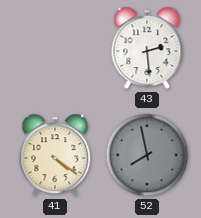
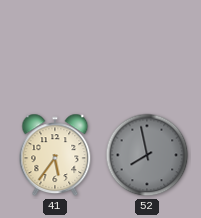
43: 2:29 -> none
41: 4:21 -> 5:36
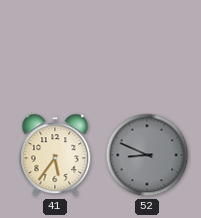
52: 7:58 -> 8:49
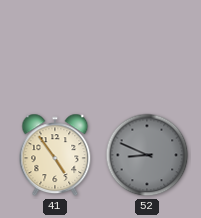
41: 5:36 -> 4:54
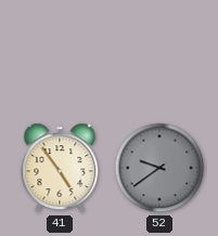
52: 8:49 -> 9:39
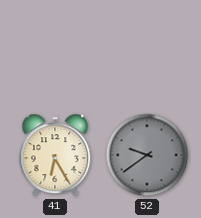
41: 4:54 -> 6:25
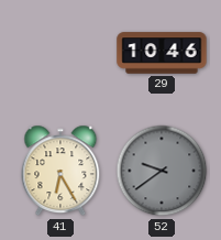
29: none -> 10:46
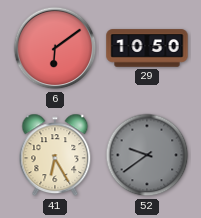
6: none -> 6:09
29: 10:46 -> 10:50
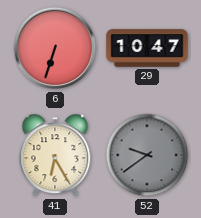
6: 6:09 -> 6:33
29: 10:50 -> 10:47
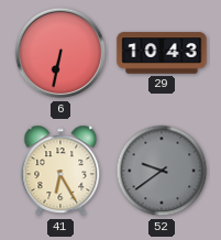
6: 6:33 -> 6:32
29: 10:47 -> 10:43
